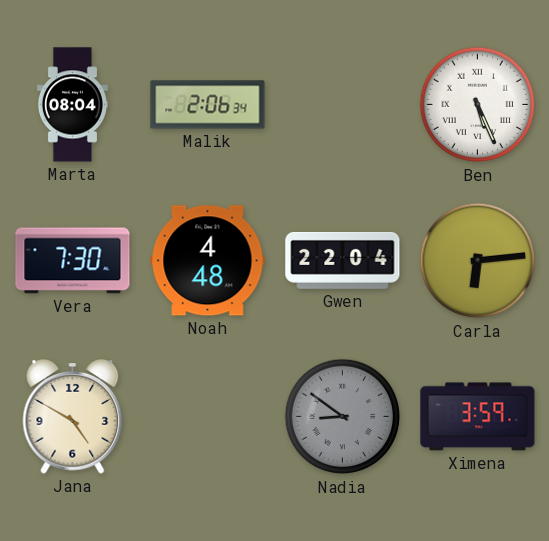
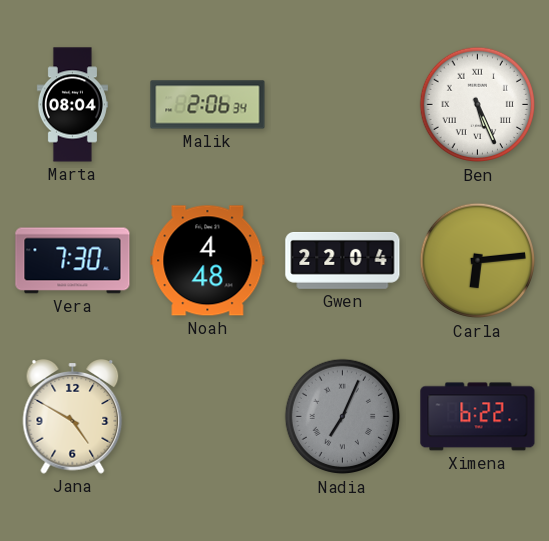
Nadia: 8:51 -> 7:04
Ximena: 3:59 -> 6:22
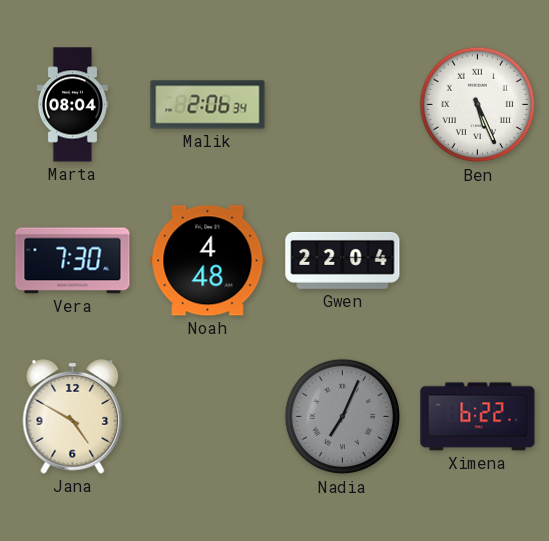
Carla: 6:14 -> none
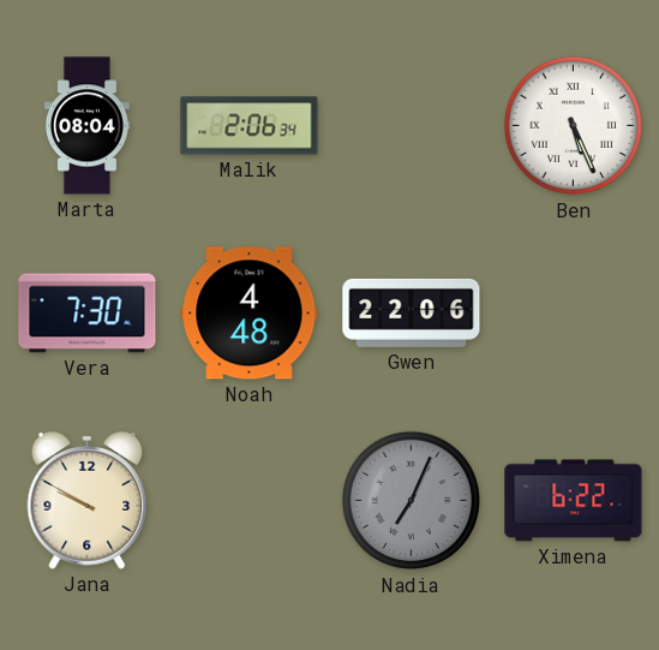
Gwen: 22:04 -> 22:06
Jana: 4:50 -> 9:50
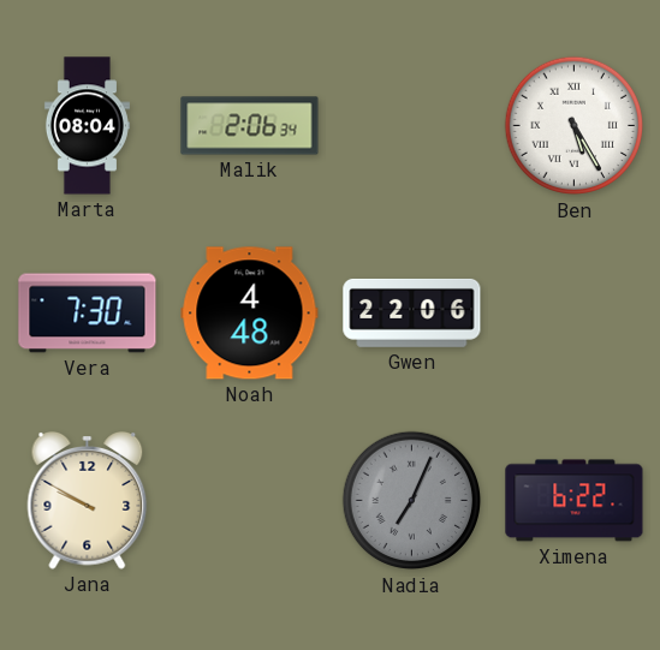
Ben: 5:26 -> 5:25
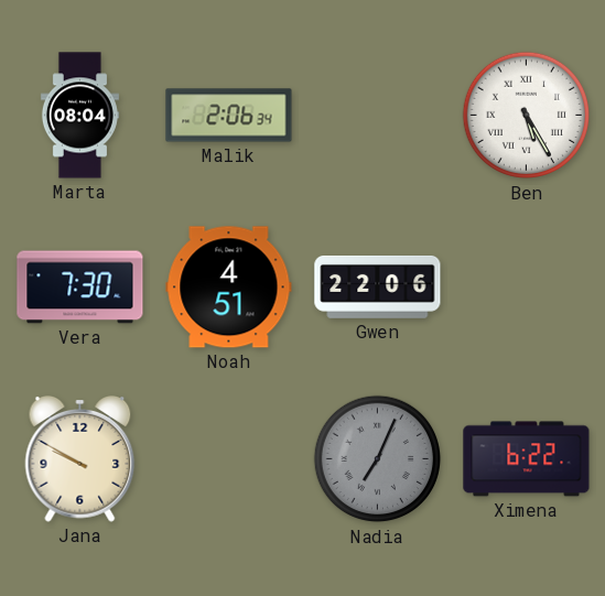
Noah: 4:48 -> 4:51
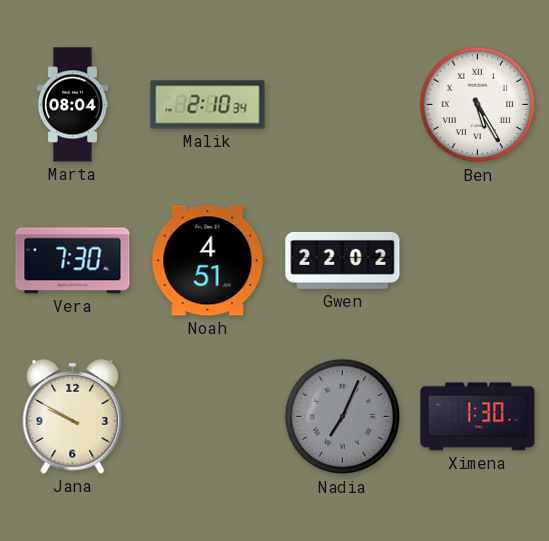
Malik: 2:06 -> 2:10
Gwen: 22:06 -> 22:02
Ximena: 6:22 -> 1:30
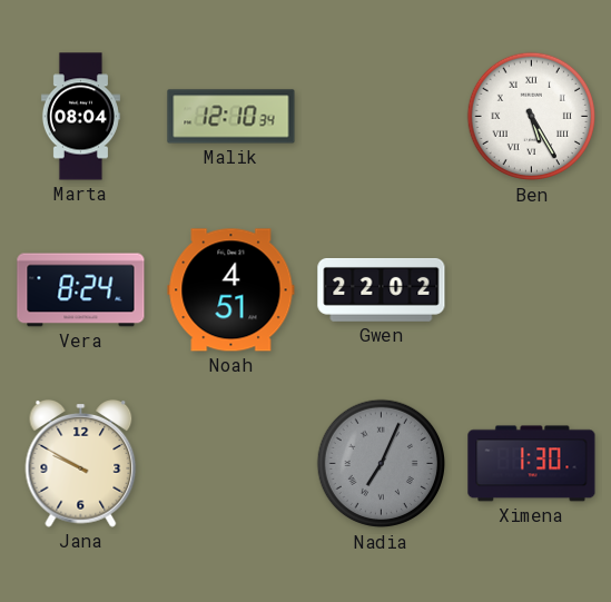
Malik: 2:10 -> 12:10
Vera: 7:30 -> 8:24
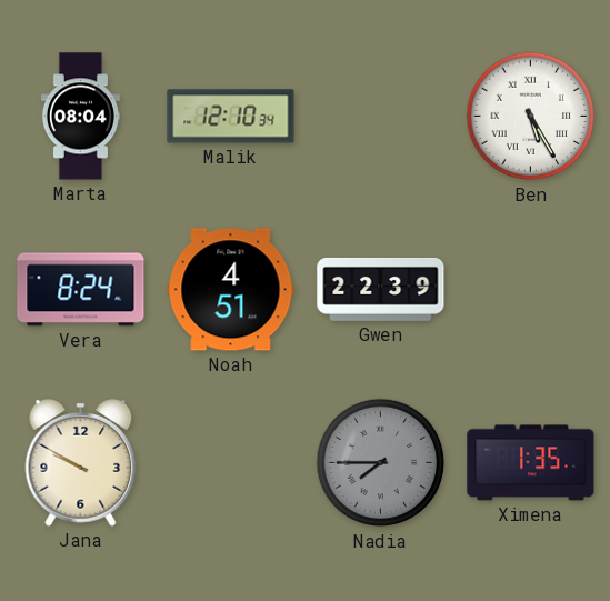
Gwen: 22:02 -> 22:39
Nadia: 7:04 -> 7:45
Ximena: 1:30 -> 1:35
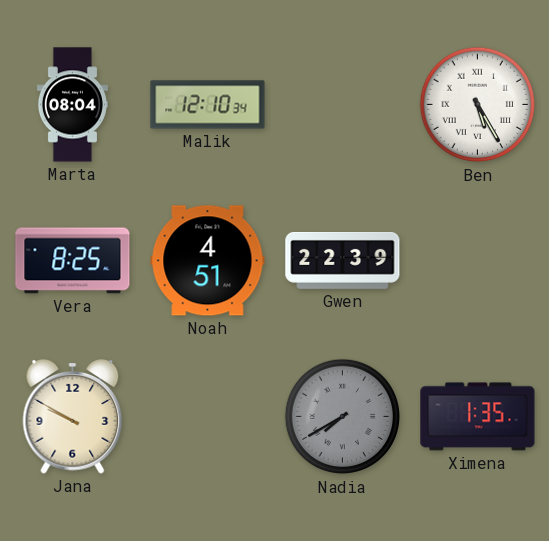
Vera: 8:24 -> 8:25
Nadia: 7:45 -> 7:40
